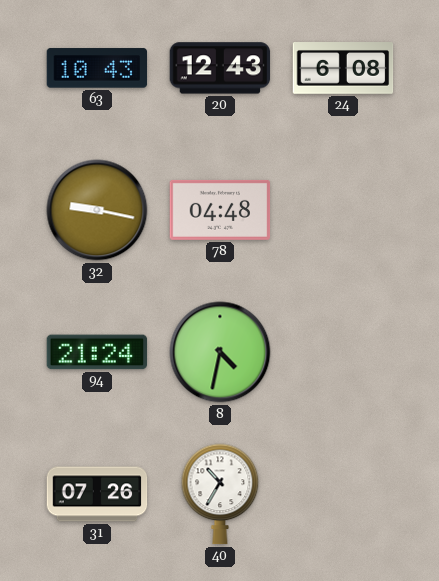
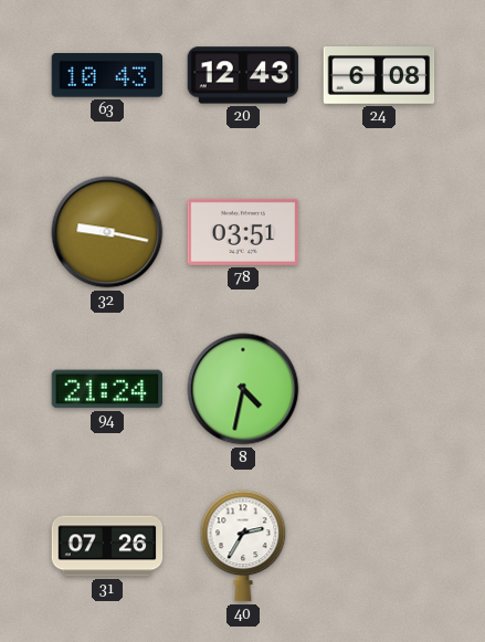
78: 04:48 -> 03:51
40: 10:35 -> 2:35
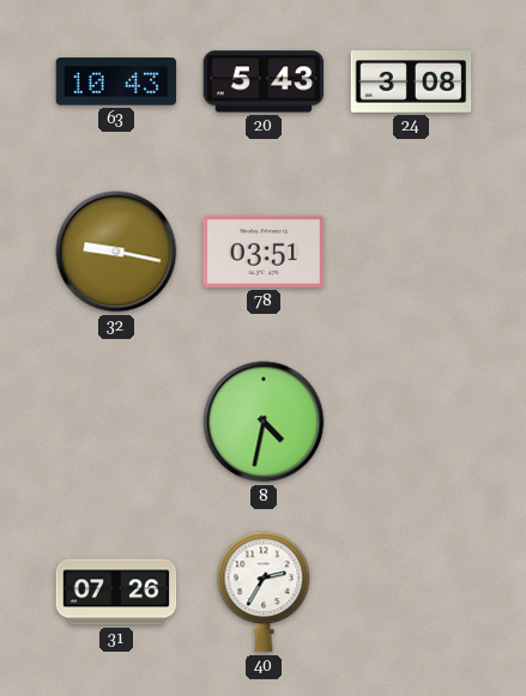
20: 12:43 -> 5:43
24: 6:08 -> 3:08
94: 21:24 -> none
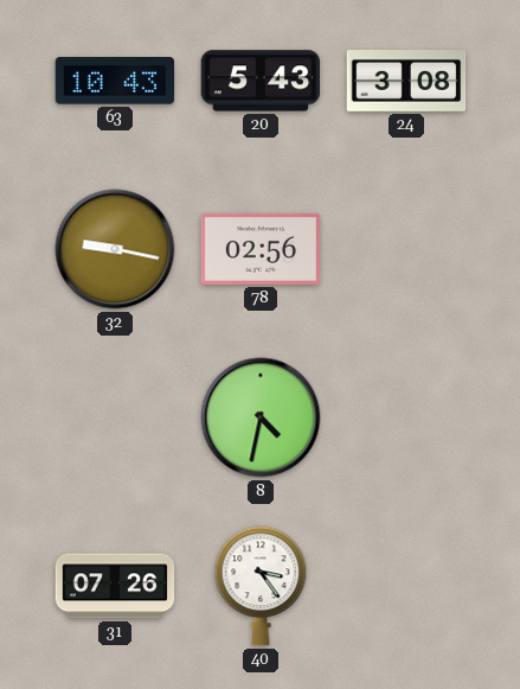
78: 03:51 -> 02:56
40: 2:35 -> 3:24
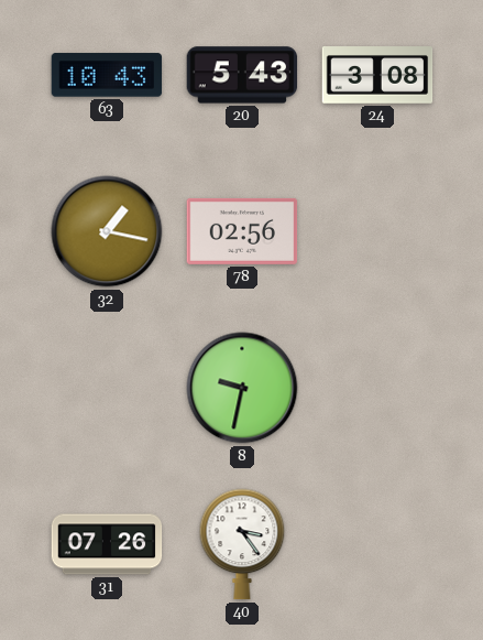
32: 9:17 -> 1:17
8: 4:32 -> 9:32
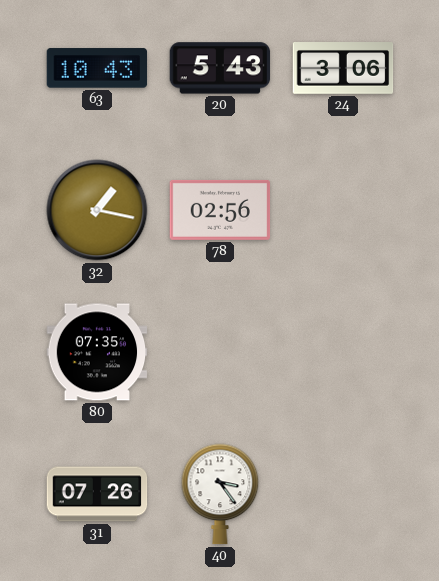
24: 3:08 -> 3:06
80: none -> 07:35
8: 9:32 -> none
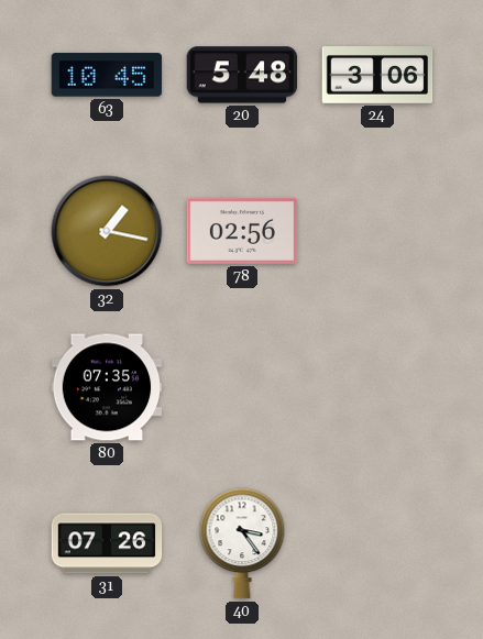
63: 10:43 -> 10:45
20: 5:43 -> 5:48
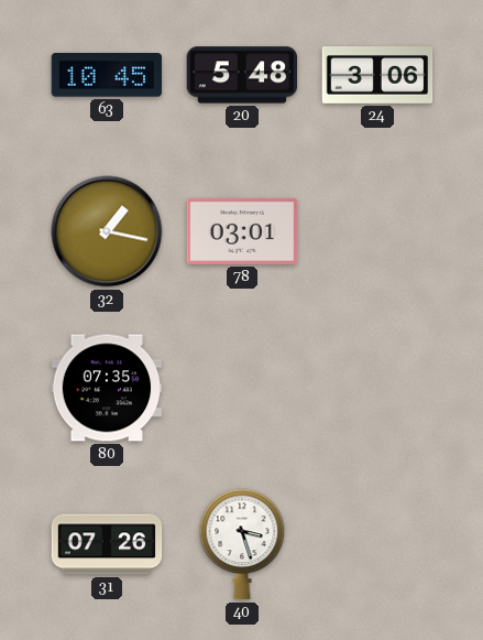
78: 02:56 -> 03:01
40: 3:24 -> 3:27
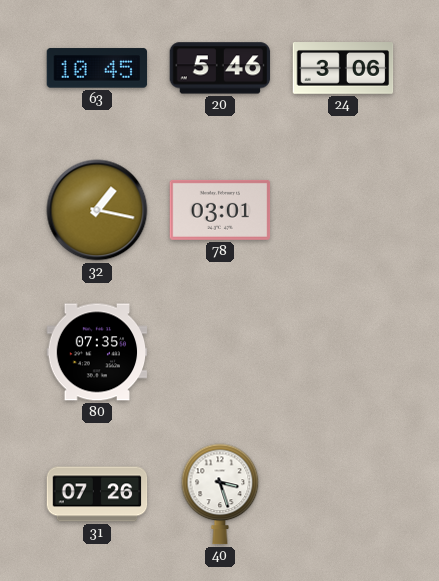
20: 5:48 -> 5:46
